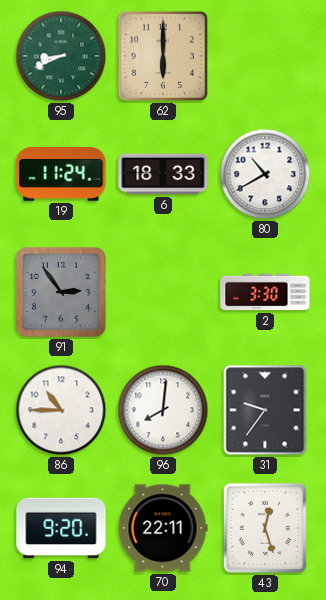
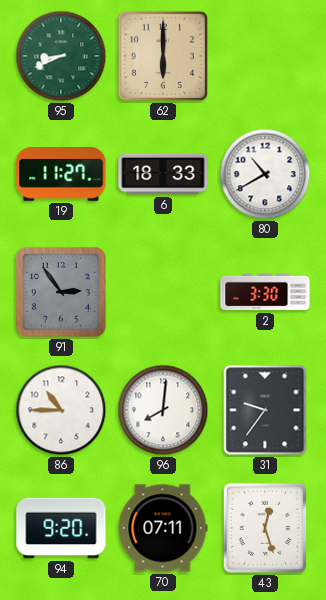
19: 11:24 -> 11:27
70: 22:11 -> 07:11
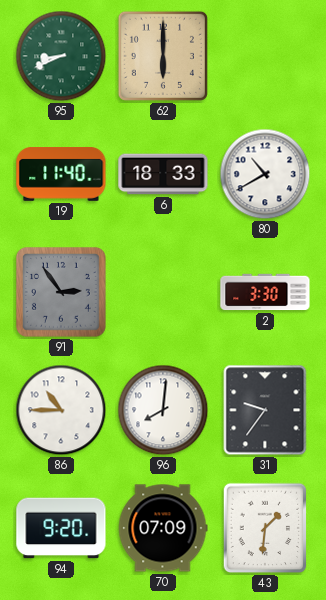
19: 11:27 -> 11:40
70: 07:11 -> 07:09
43: 12:27 -> 1:31
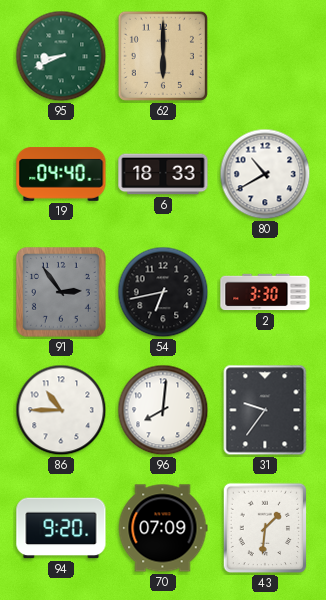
19: 11:40 -> 04:40
54: none -> 6:43
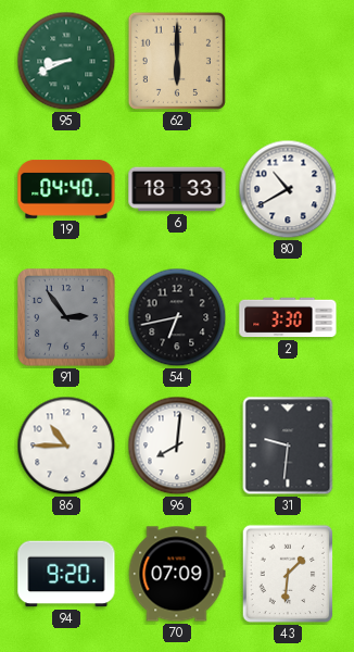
31: 9:36 -> 9:31
